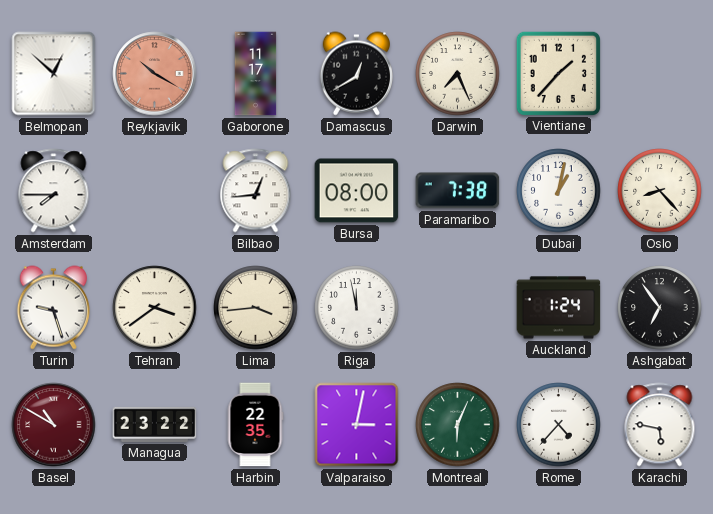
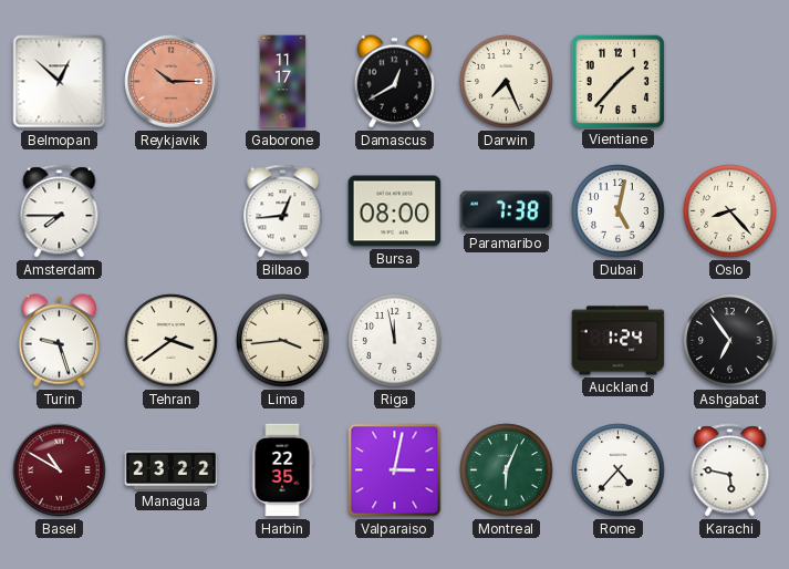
Reykjavik: 10:20 -> 10:15
Dubai: 1:02 -> 5:02
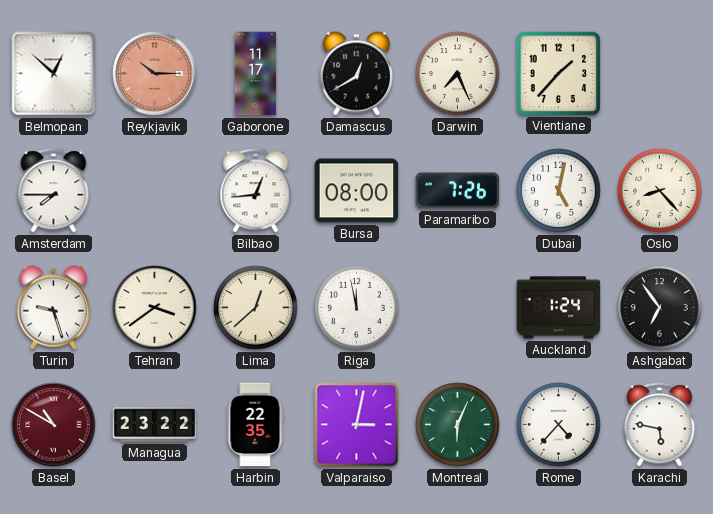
Paramaribo: 7:38 -> 7:26
Lima: 3:44 -> 12:38
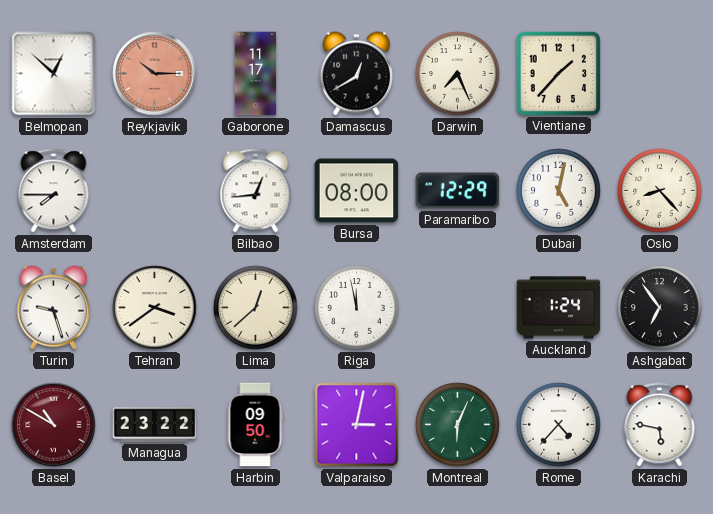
Paramaribo: 7:26 -> 12:29
Harbin: 22:35 -> 09:50
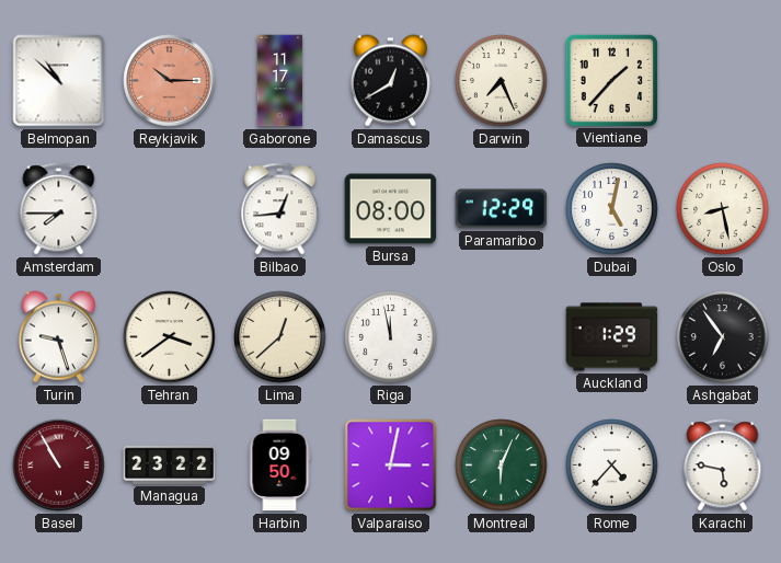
Belmopan: 12:52 -> 10:52
Oslo: 8:23 -> 8:28
Auckland: 1:24 -> 1:29
Basel: 10:50 -> 10:55
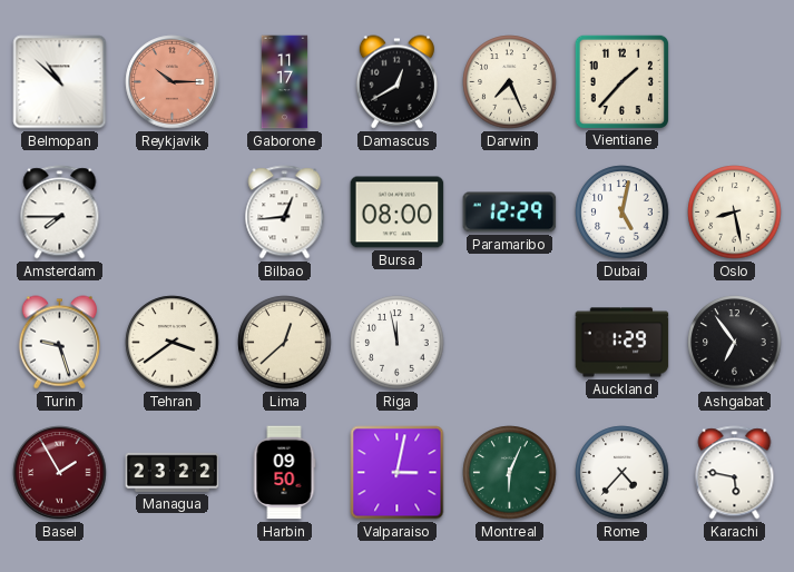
Basel: 10:55 -> 1:55
